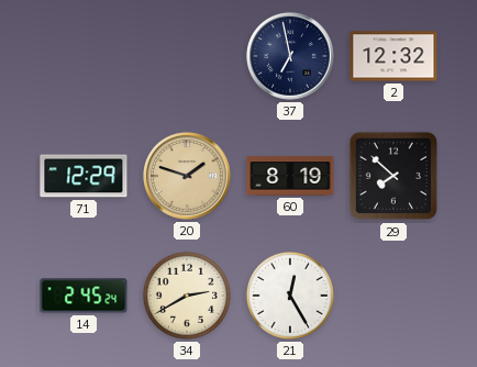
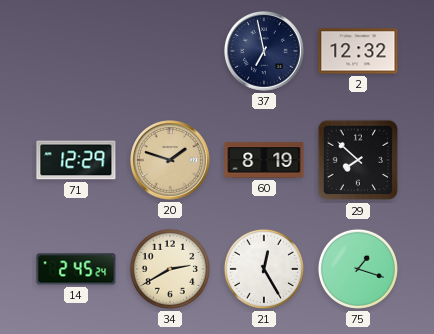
75: none -> 1:18
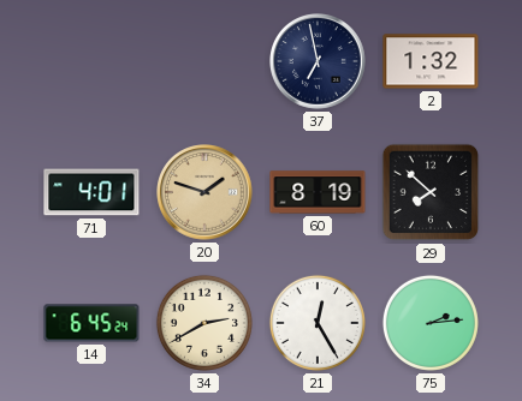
2: 12:32 -> 1:32
71: 12:29 -> 4:01
14: 2:45 -> 6:45
75: 1:18 -> 2:14
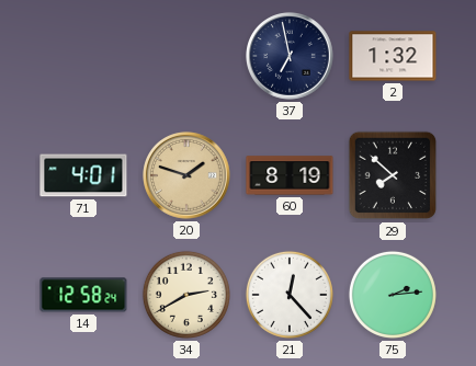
14: 6:45 -> 12:58
21: 12:25 -> 12:23
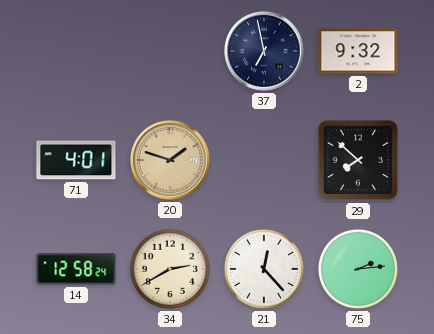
2: 1:32 -> 9:32
60: 8:19 -> none
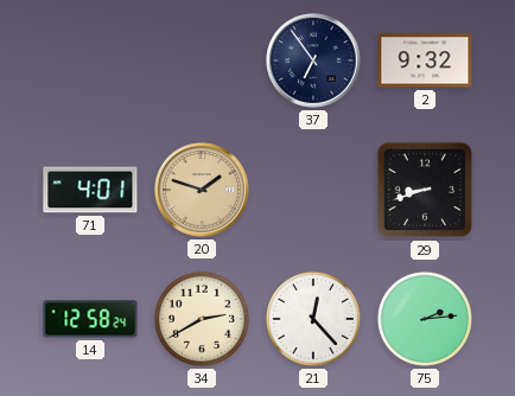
37: 6:58 -> 6:54
29: 7:52 -> 8:42
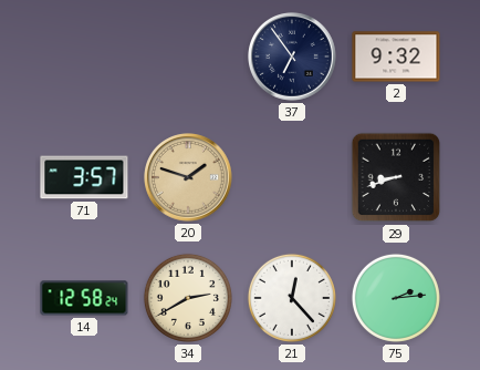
71: 4:01 -> 3:57
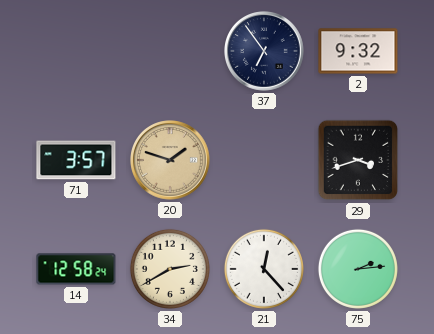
29: 8:42 -> 3:42
